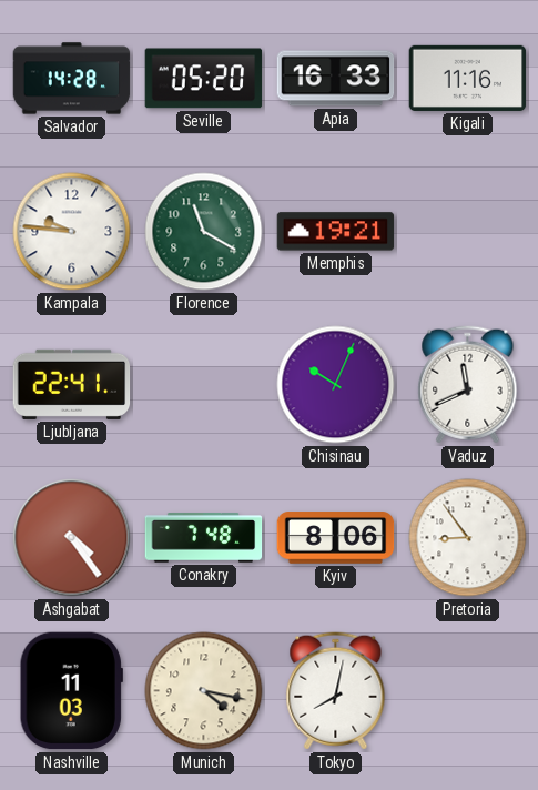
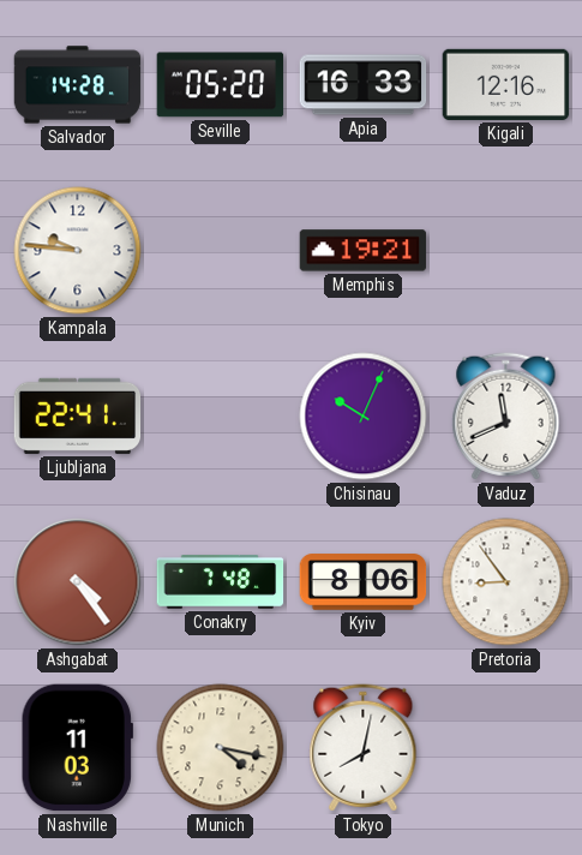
Kigali: 11:16 -> 12:16
Florence: 11:20 -> none
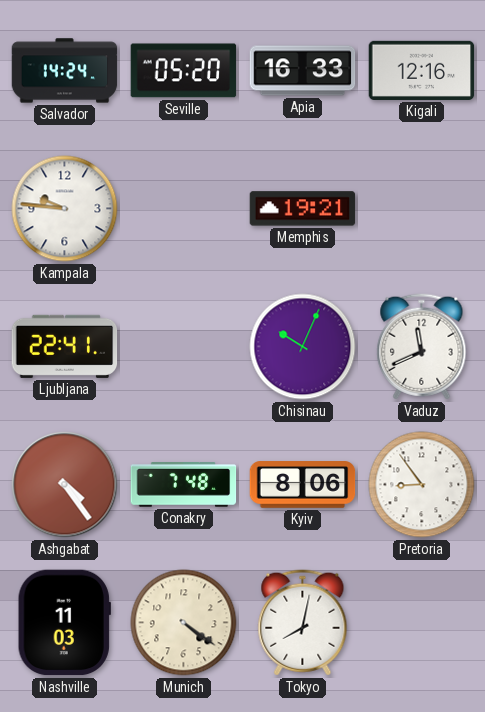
Salvador: 14:28 -> 14:24
Munich: 4:17 -> 4:21
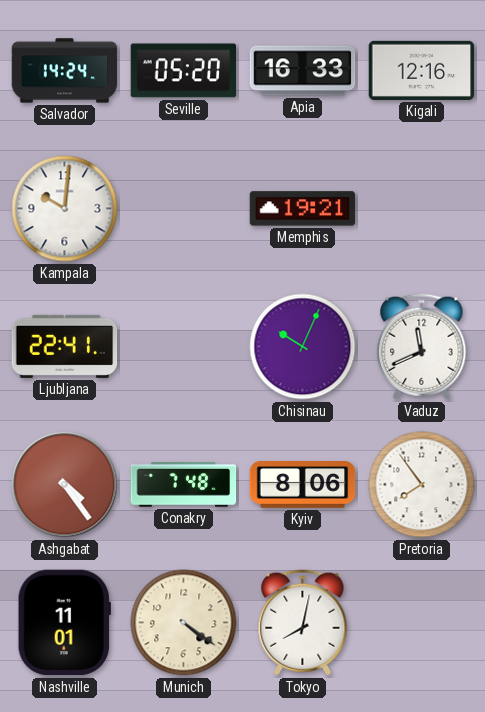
Kampala: 9:46 -> 10:01
Pretoria: 8:54 -> 7:54
Nashville: 11:03 -> 11:01
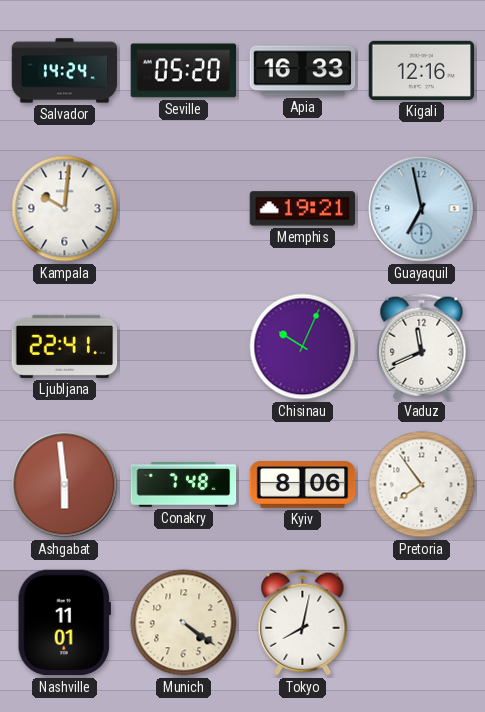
Guayaquil: none -> 6:58
Ashgabat: 4:24 -> 5:59
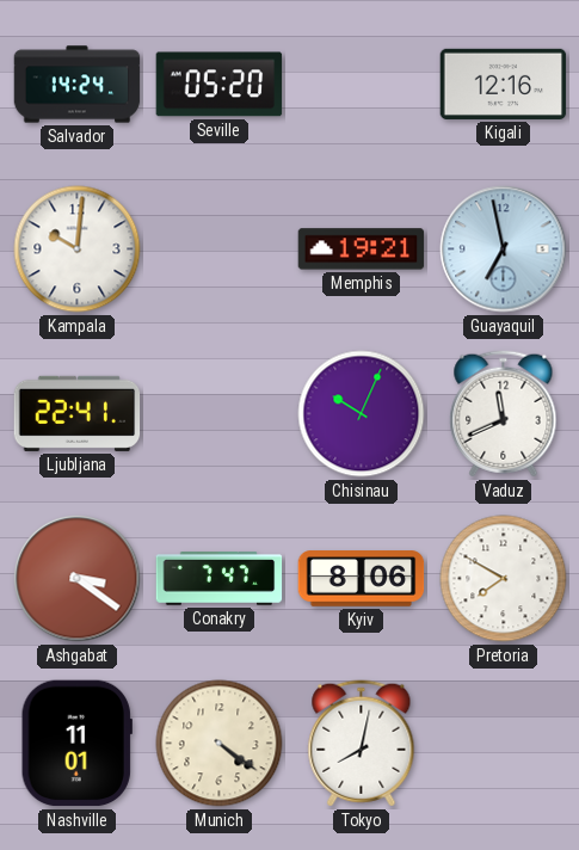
Apia: 16:33 -> none
Ashgabat: 5:59 -> 3:21
Conakry: 7:48 -> 7:47
Pretoria: 7:54 -> 7:50
